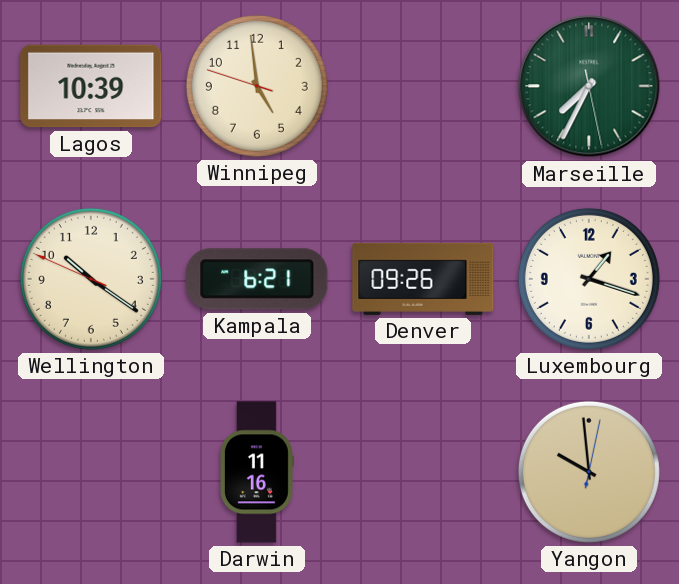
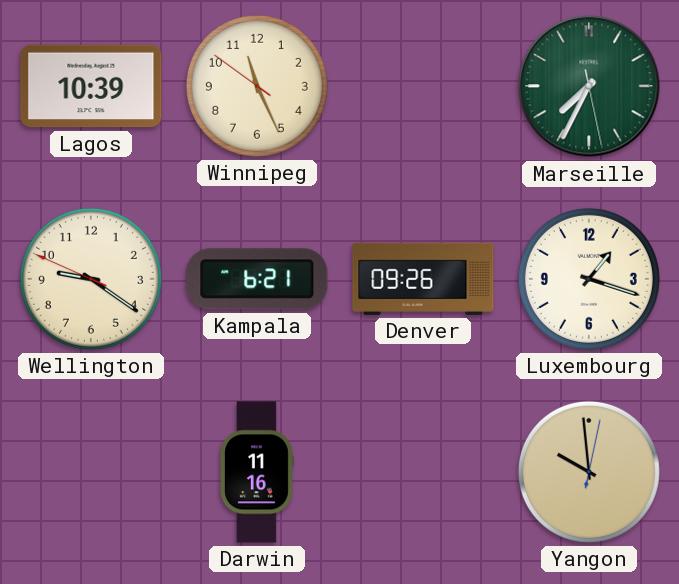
Winnipeg: 4:58 -> 11:25
Wellington: 10:20 -> 9:20
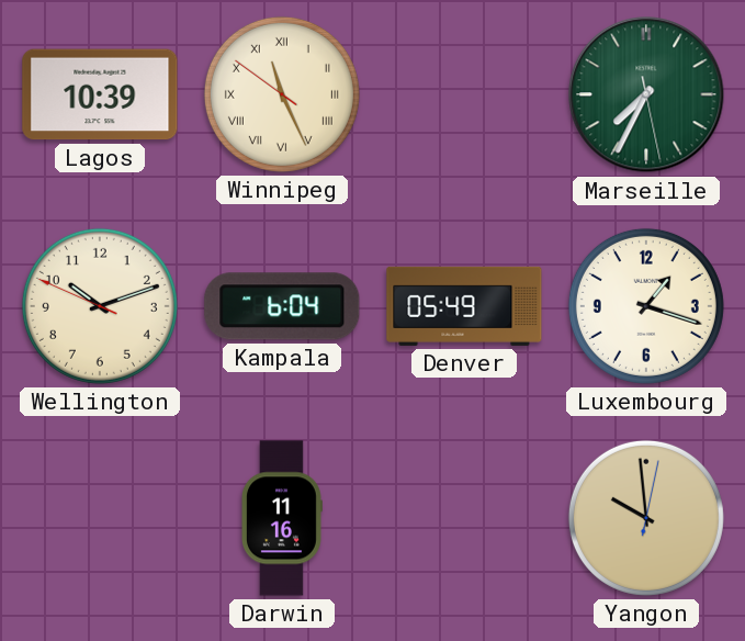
Winnipeg numerals: Arabic -> Roman
Wellington: 9:20 -> 10:11
Kampala: 6:21 -> 6:04
Denver: 09:26 -> 05:49
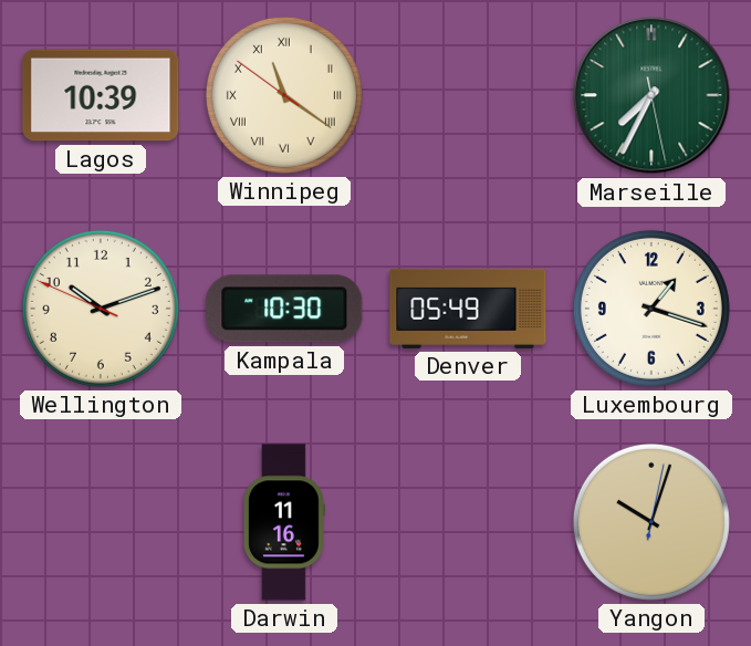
Winnipeg: 11:25 -> 11:20
Kampala: 6:04 -> 10:30
Yangon: 9:59 -> 10:03
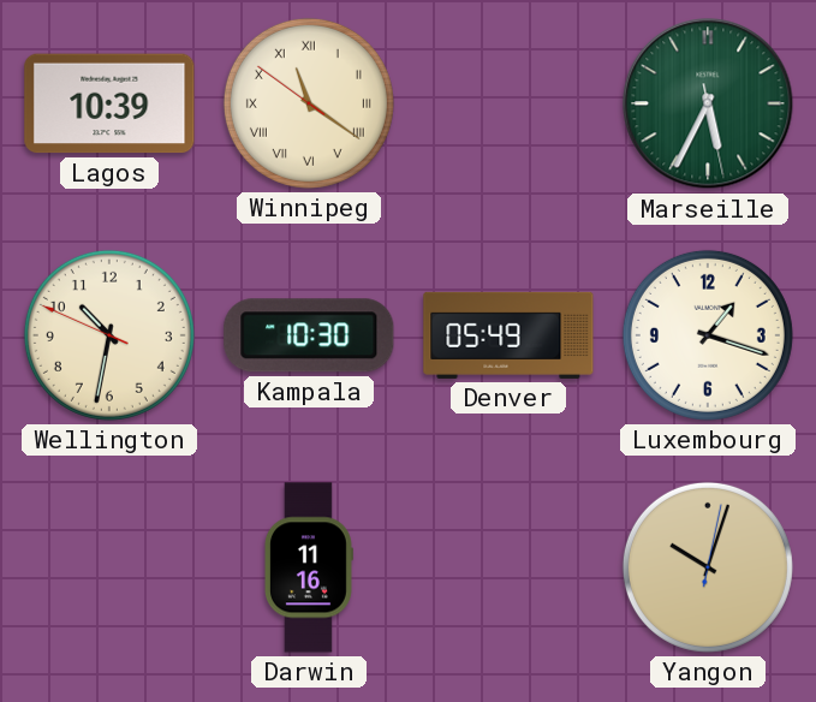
Marseille: 7:34 -> 5:34
Wellington: 10:11 -> 10:31
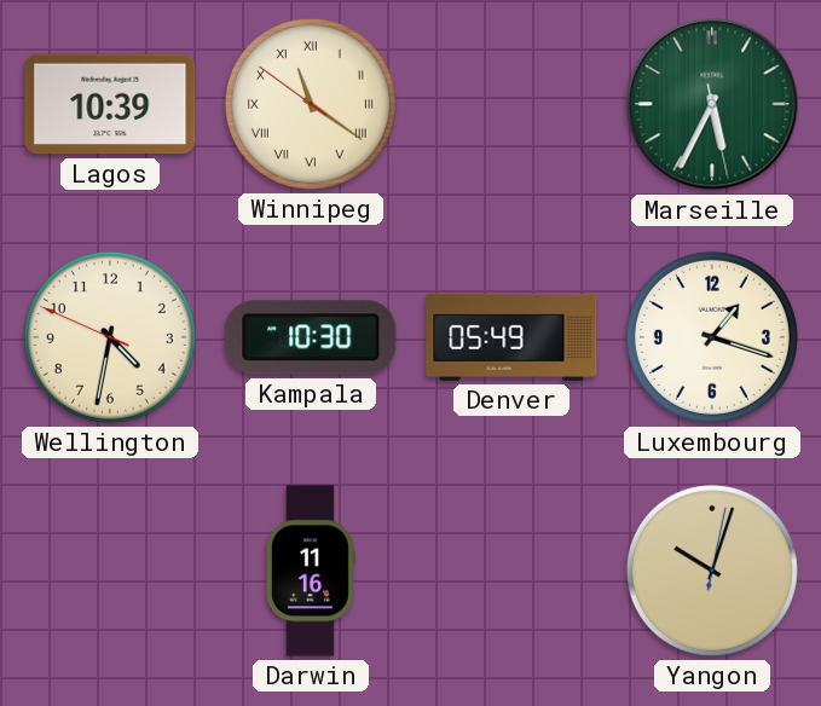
Wellington: 10:31 -> 4:31
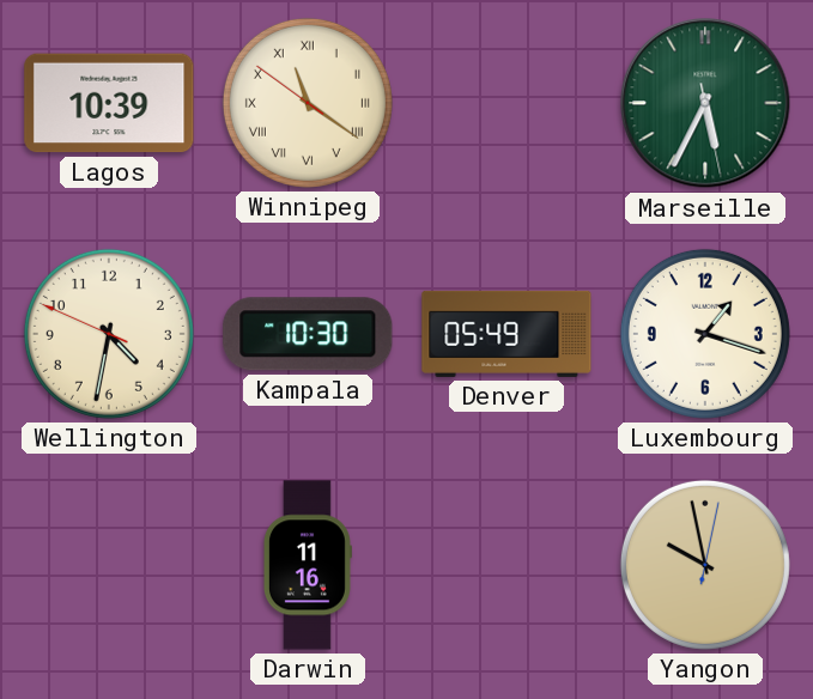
Yangon: 10:03 -> 9:58
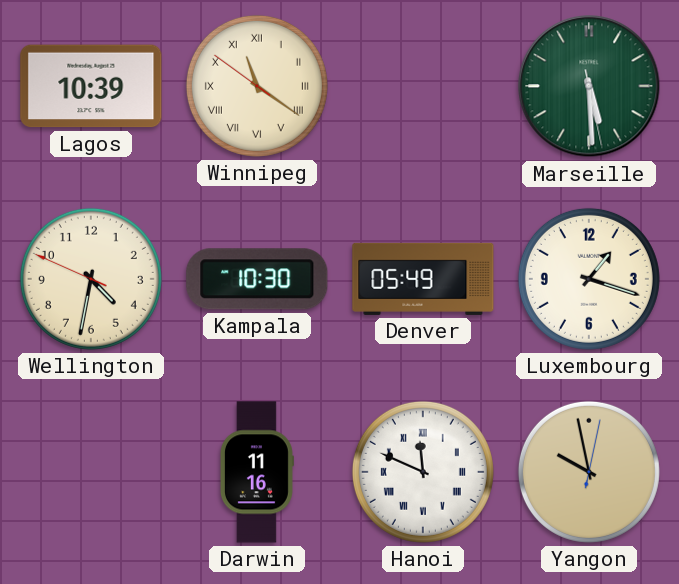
Marseille: 5:34 -> 5:29
Hanoi: none -> 11:49
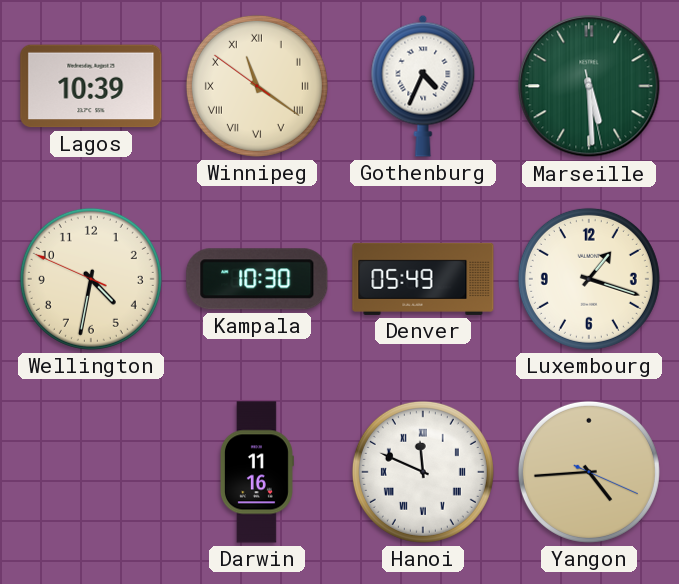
Gothenburg: none -> 4:34
Yangon: 9:58 -> 4:44
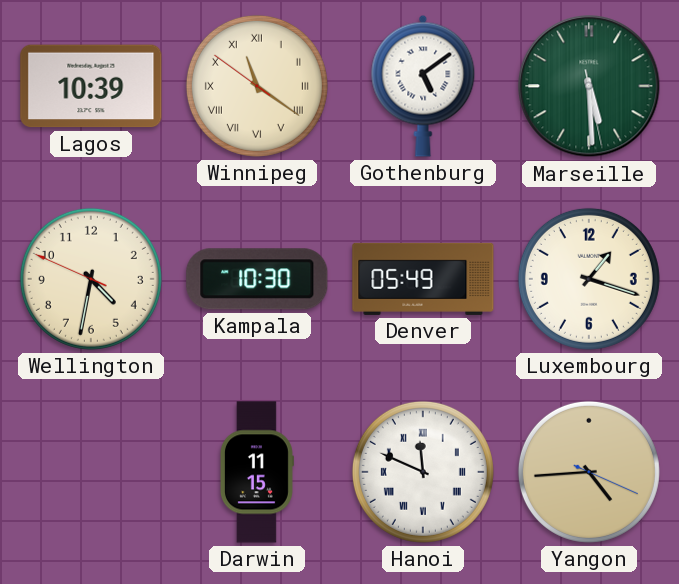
Gothenburg: 4:34 -> 5:09
Darwin: 11:16 -> 11:15
